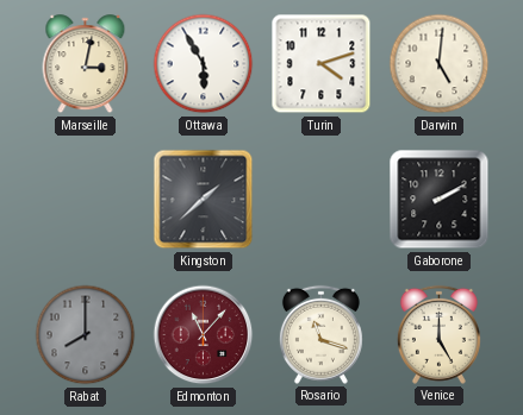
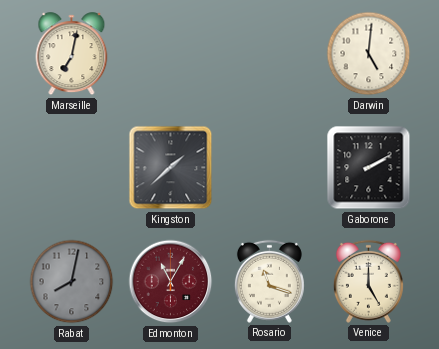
Marseille: 3:02 -> 7:02
Ottawa: 5:55 -> none
Turin: 4:12 -> none
Rabat: 8:00 -> 8:02
Edmonton: 11:07 -> 11:05
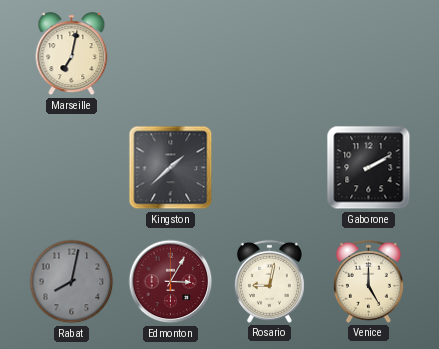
Darwin: 5:01 -> none
Edmonton: 11:05 -> 3:05
Rosario: 11:18 -> 9:02
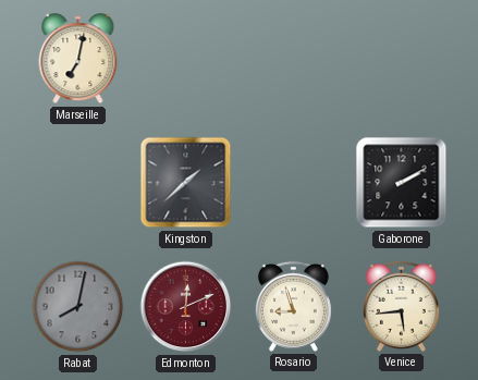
Edmonton: 3:05 -> 12:11
Rosario: 9:02 -> 8:57
Venice: 5:00 -> 5:44
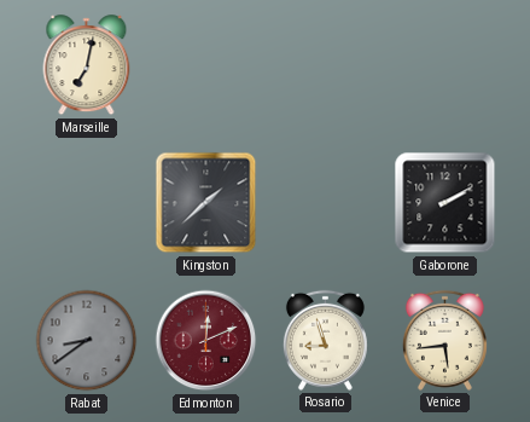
Rabat: 8:02 -> 8:39
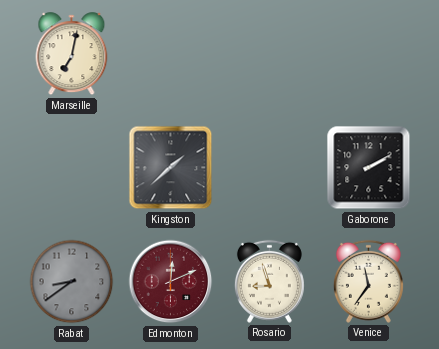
Venice: 5:44 -> 11:36
